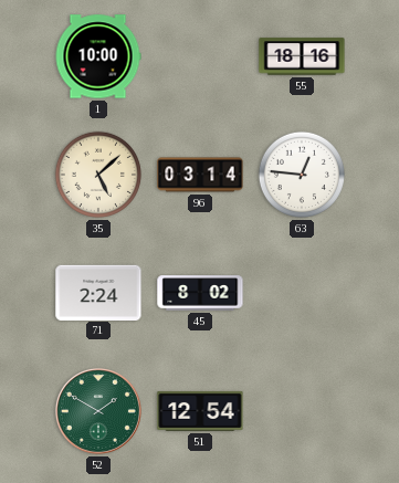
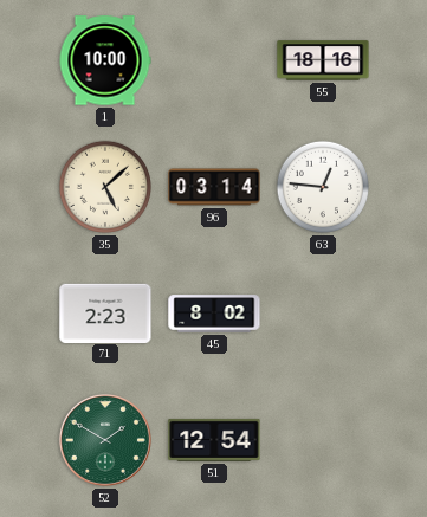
71: 2:24 -> 2:23
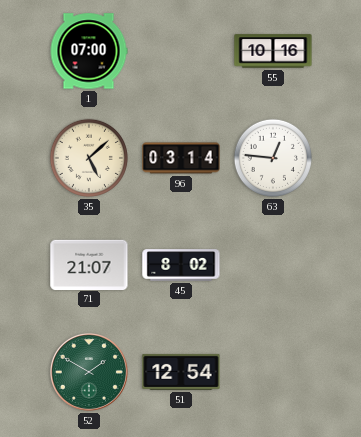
1: 10:00 -> 07:00
55: 18:16 -> 10:16
71: 2:23 -> 21:07
